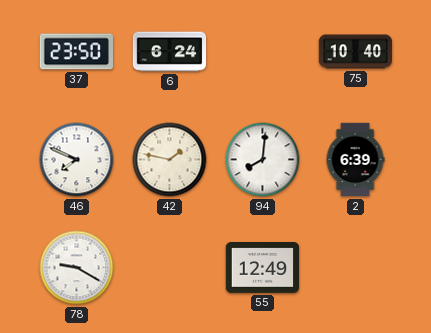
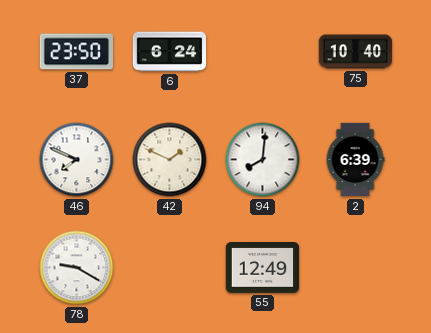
42: 1:47 -> 1:49
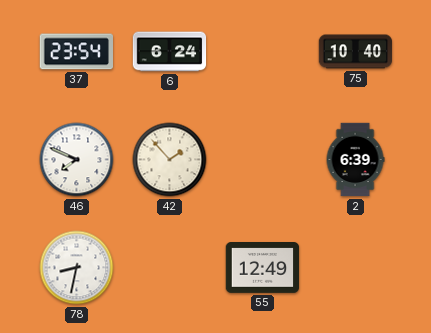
37: 23:50 -> 23:54
42: 1:49 -> 1:53
94: 8:01 -> none
78: 9:20 -> 8:32
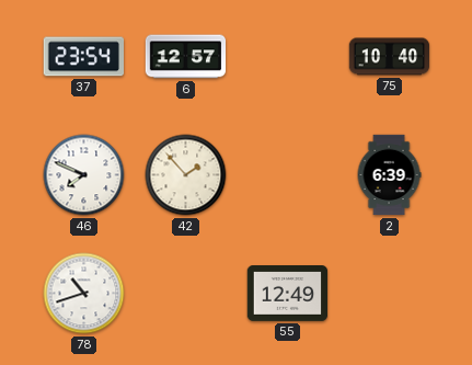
6: 6:24 -> 12:57
78: 8:32 -> 10:42
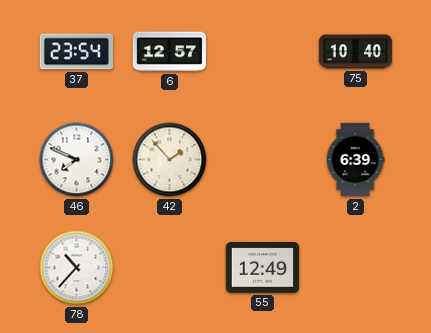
78: 10:42 -> 10:37
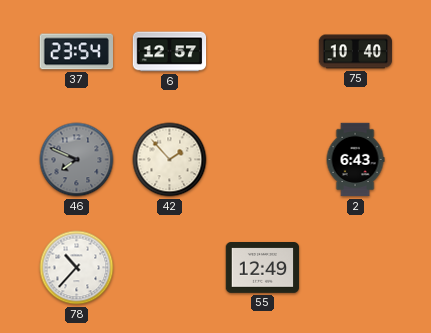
46 dial: white -> grey
2: 6:39 -> 6:43
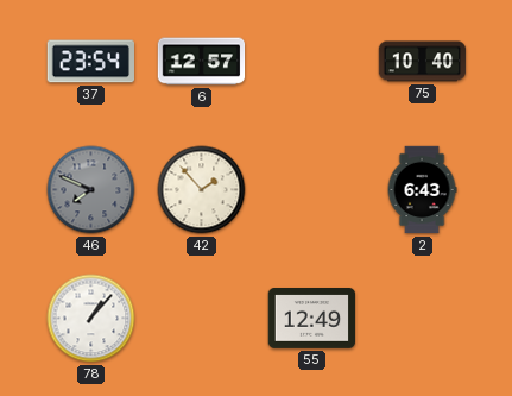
78: 10:37 -> 1:07
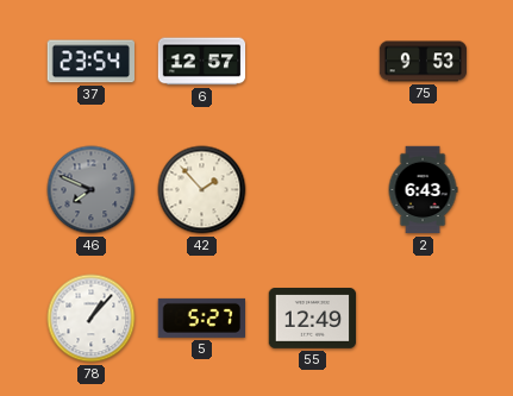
75: 10:40 -> 9:53
5: none -> 5:27
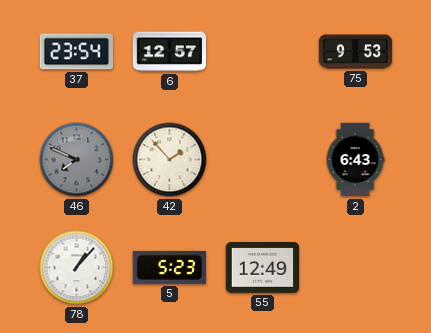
5: 5:27 -> 5:23
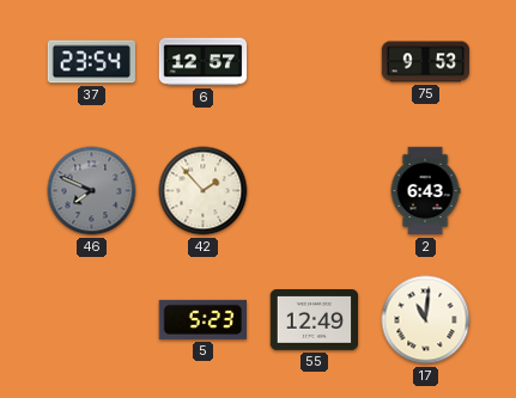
78: 1:07 -> none
17: none -> 11:01
